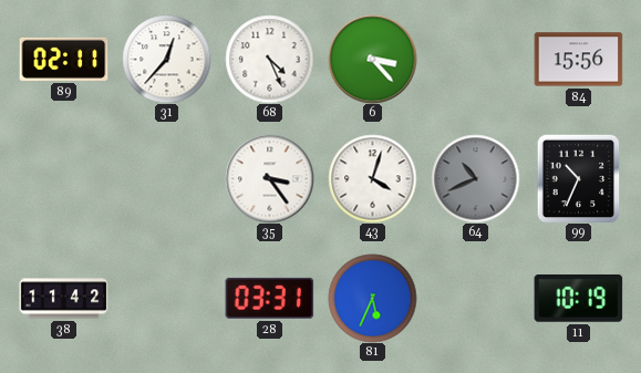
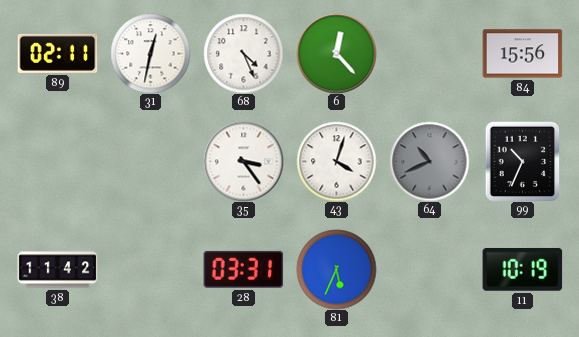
31: 12:37 -> 12:32
6: 3:23 -> 12:23
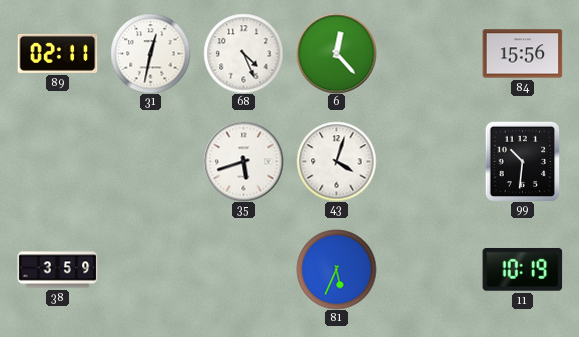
35: 3:24 -> 5:42
64: 10:41 -> none
99: 10:34 -> 10:31
38: 11:42 -> 3:59
28: 03:31 -> none
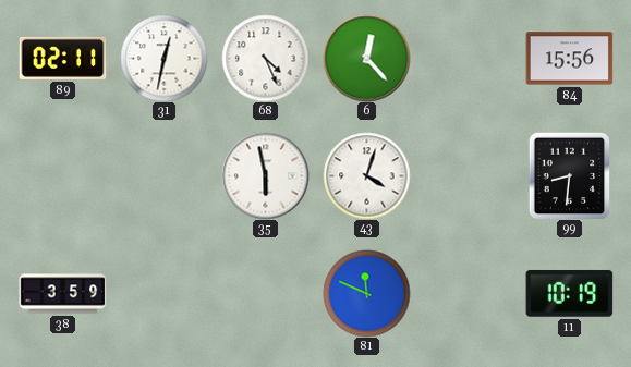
35: 5:42 -> 5:58
99: 10:31 -> 8:31
81: 5:34 -> 11:49
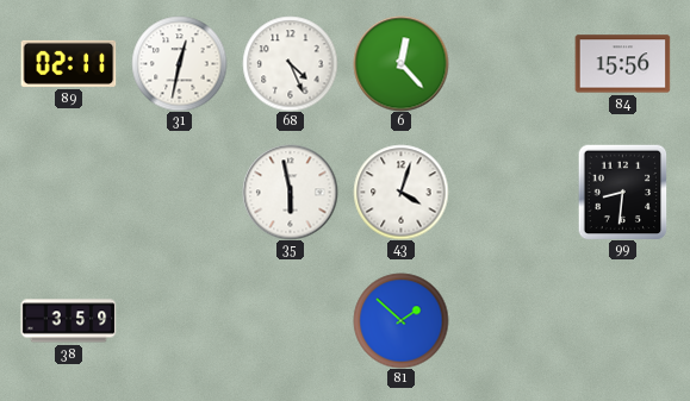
81: 11:49 -> 1:52
11: 10:19 -> none
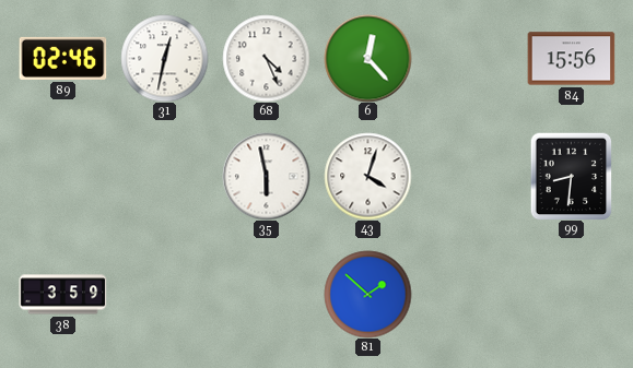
89: 02:11 -> 02:46
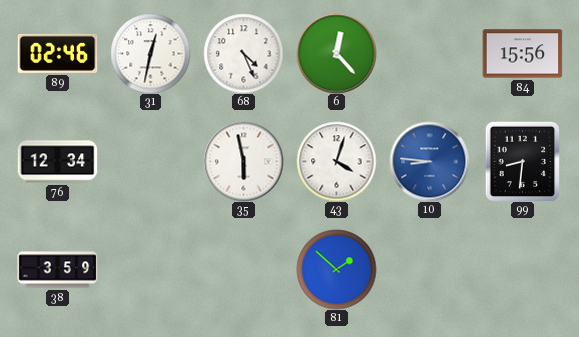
76: none -> 12:34
10: none -> 8:46
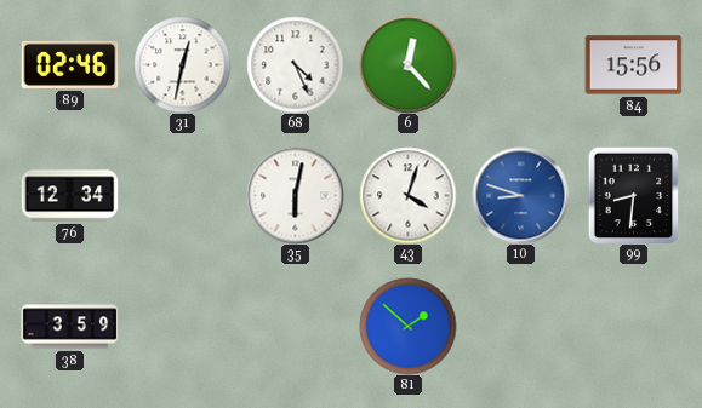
35: 5:58 -> 6:02
10: 8:46 -> 8:48
